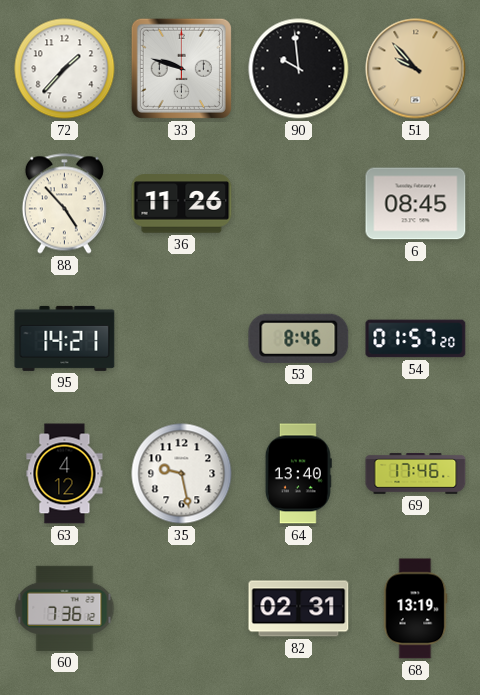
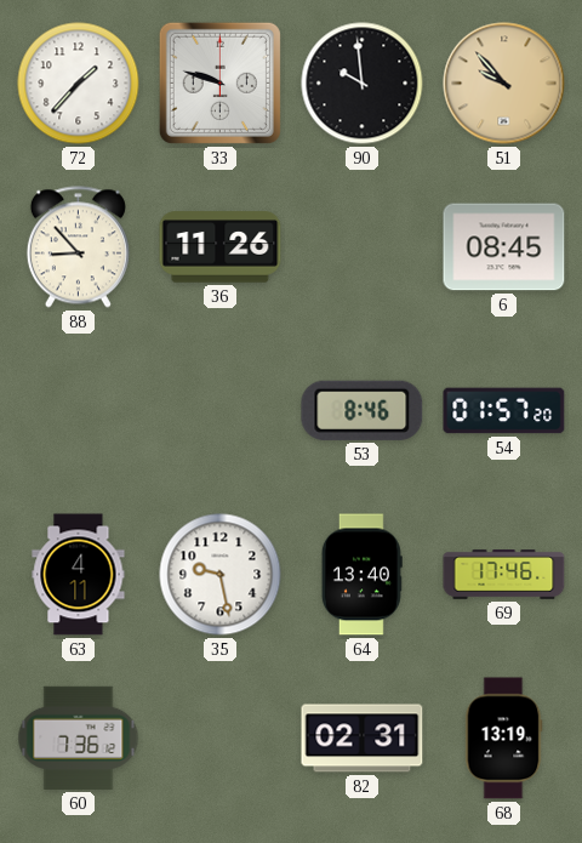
88: 4:53 -> 8:53
95: 14:21 -> none
63: 4:12 -> 4:11
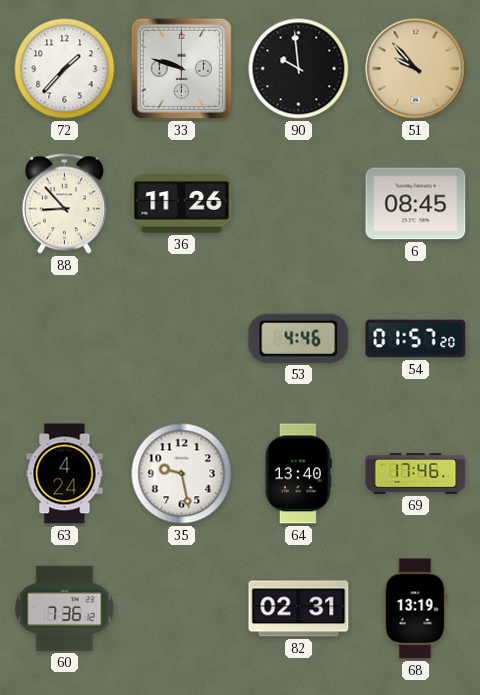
53: 8:46 -> 4:46
63: 4:11 -> 4:24
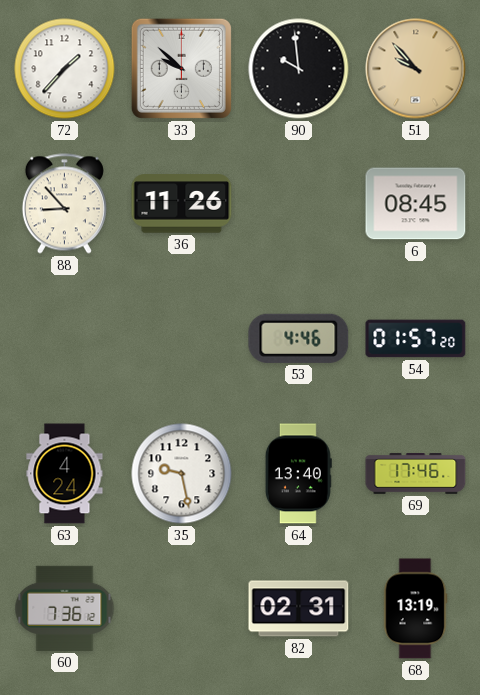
33: 9:48 -> 9:52
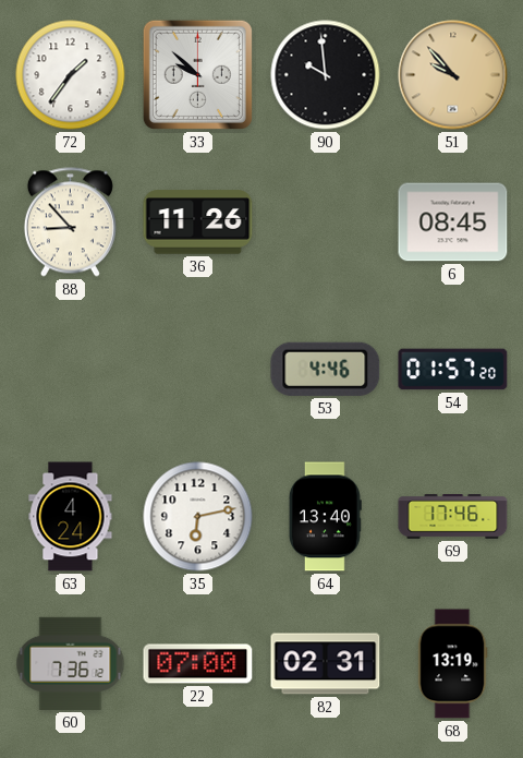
72: 1:37 -> 1:36
35: 9:28 -> 6:13
22: none -> 07:00
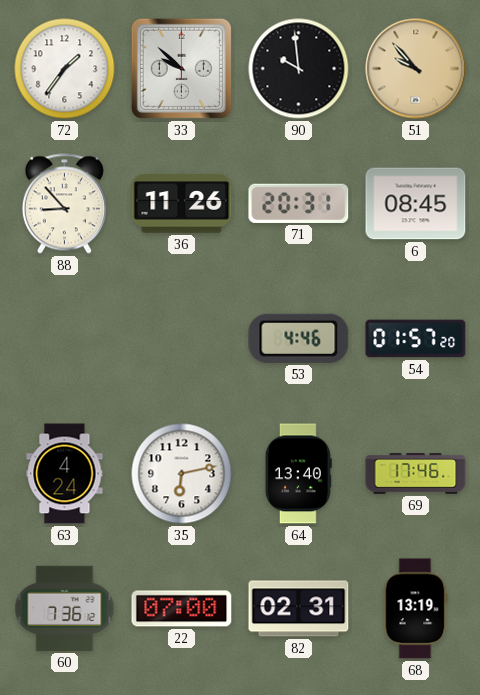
71: none -> 20:31
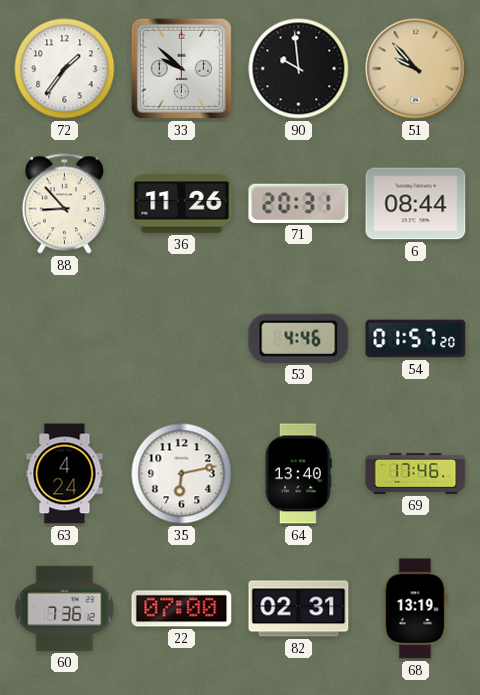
6: 08:45 -> 08:44
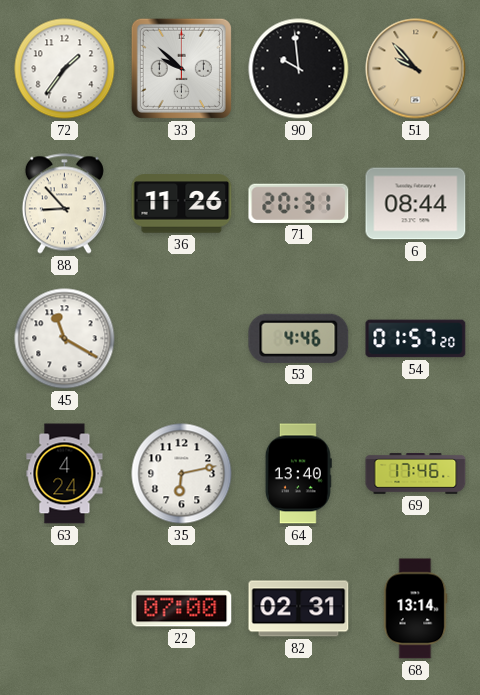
45: none -> 11:20
60: 7:36 -> none
68: 13:19 -> 13:14
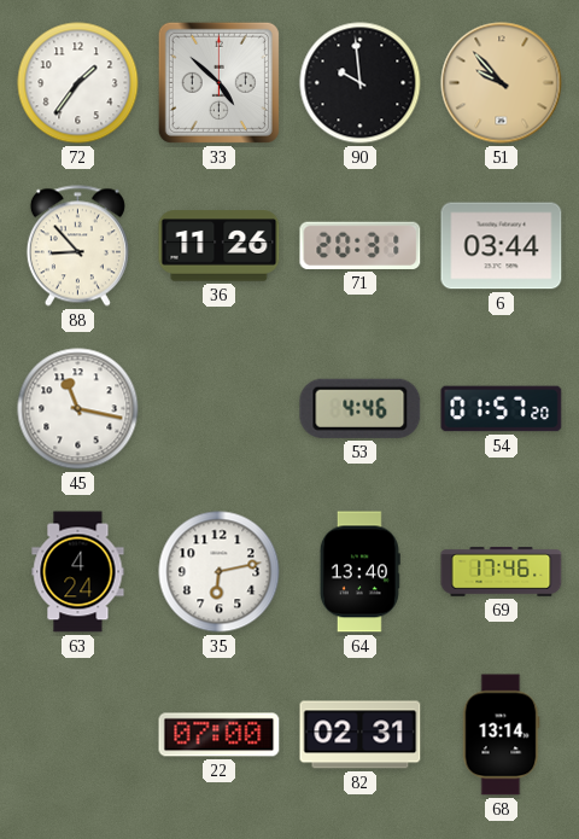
33: 9:52 -> 4:52
6: 08:44 -> 03:44
45: 11:20 -> 11:17
